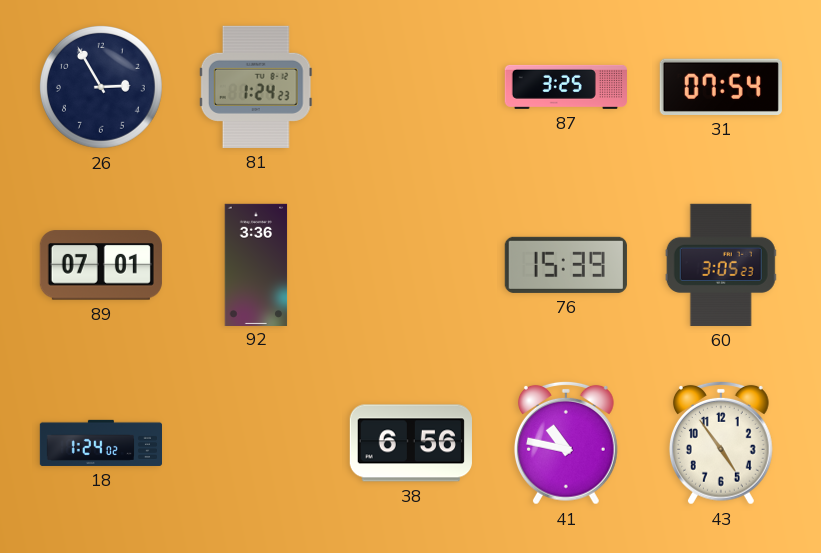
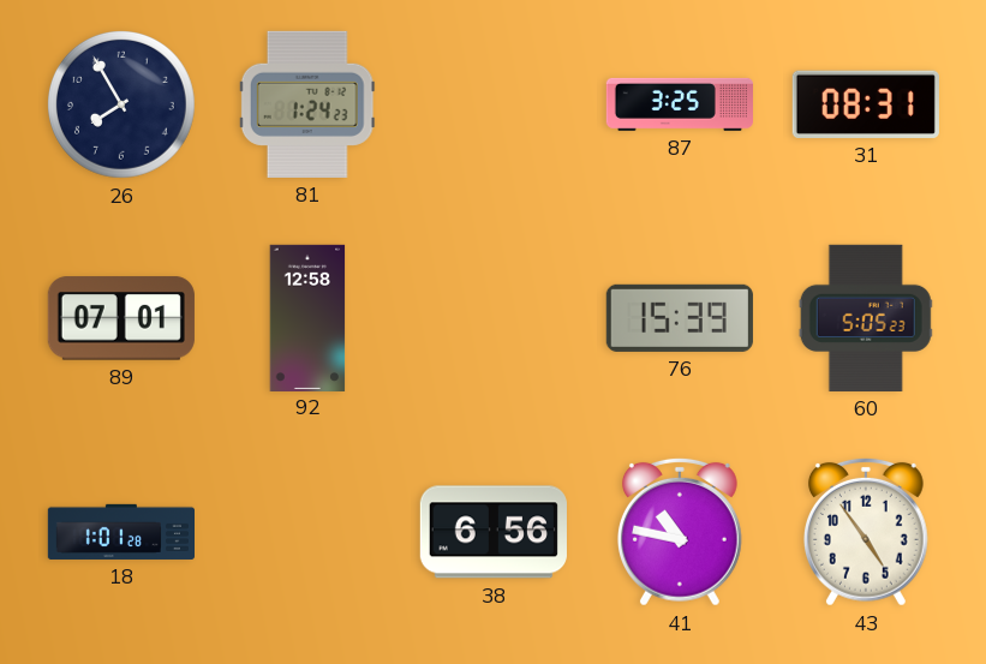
26: 2:55 -> 7:55
31: 07:54 -> 08:31
92: 3:36 -> 12:58
60: 3:05 -> 5:05
18: 1:24 -> 1:01
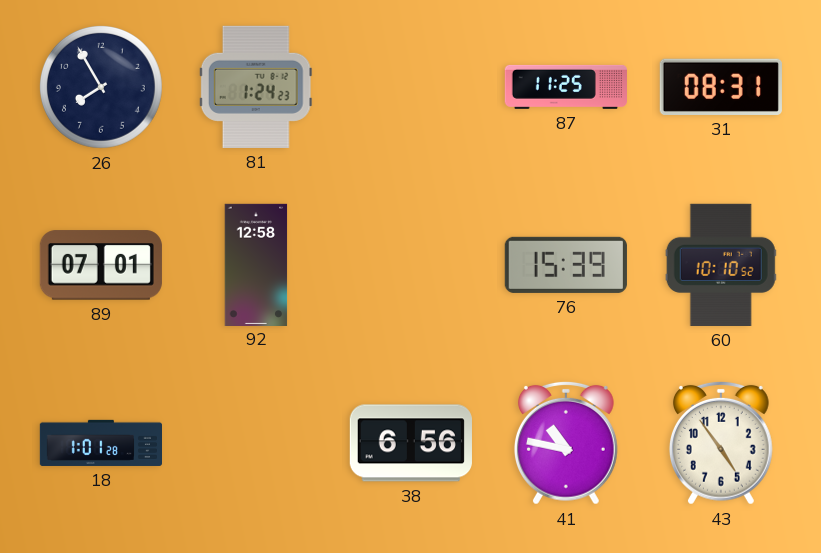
87: 3:25 -> 11:25
60: 5:05 -> 10:10
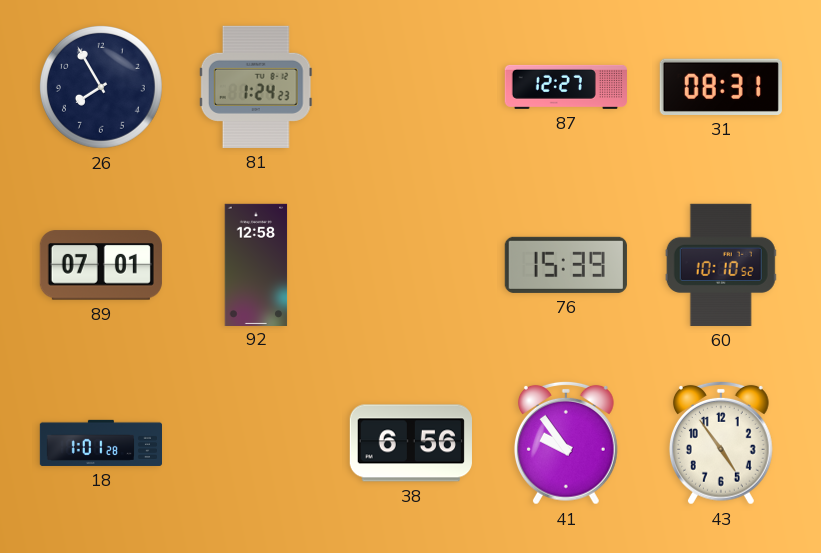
87: 11:25 -> 12:27
41: 10:47 -> 9:54
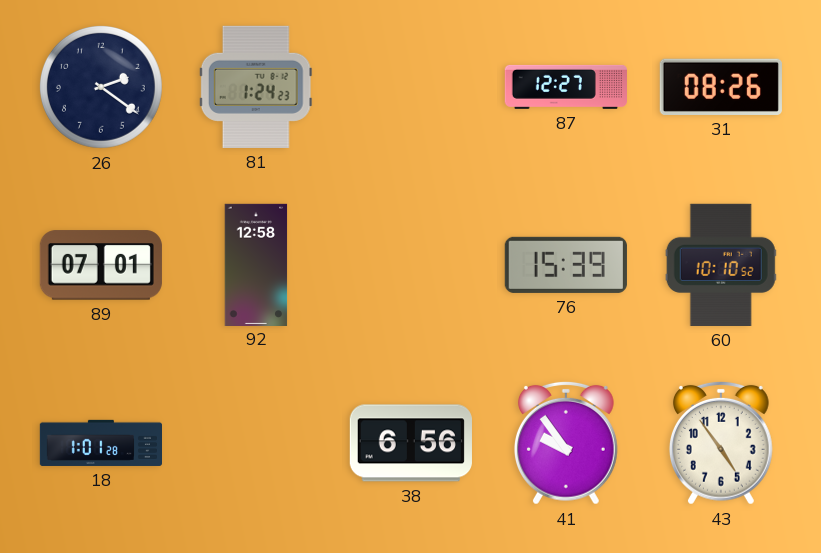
26: 7:55 -> 2:21
31: 08:31 -> 08:26
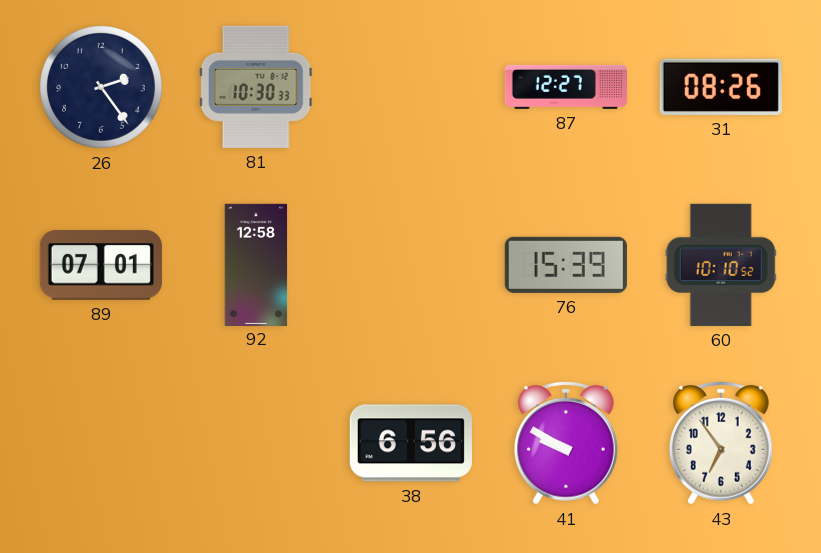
26: 2:21 -> 2:24
81: 1:24 -> 10:30
18: 1:01 -> none
41: 9:54 -> 9:50
43: 4:54 -> 6:54
